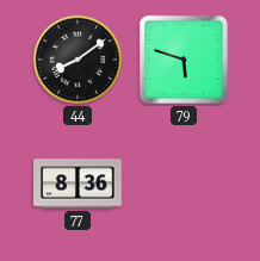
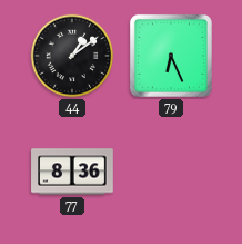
44: 8:09 -> 1:09
79: 5:48 -> 6:26
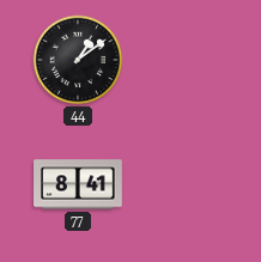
79: 6:26 -> none
77: 8:36 -> 8:41
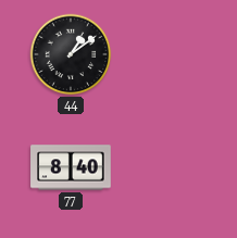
77: 8:41 -> 8:40
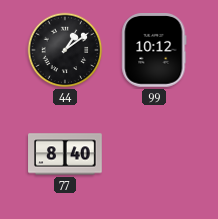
99: none -> 10:12
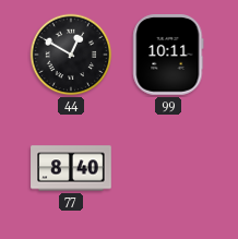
44: 1:09 -> 12:50
99: 10:12 -> 10:11
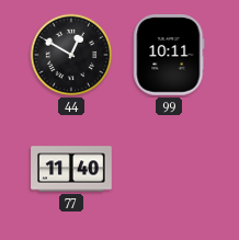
77: 8:40 -> 11:40
